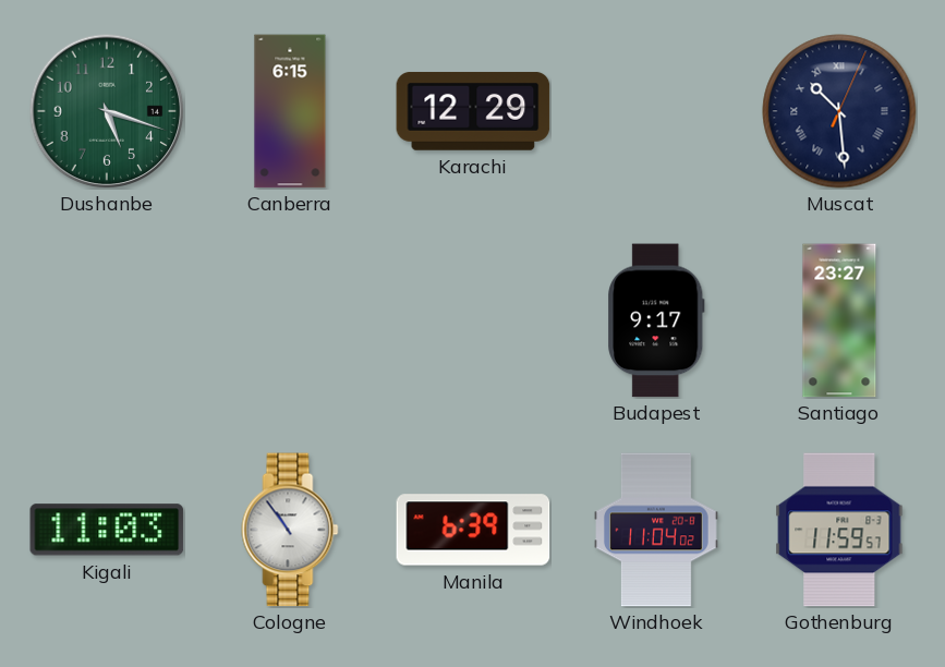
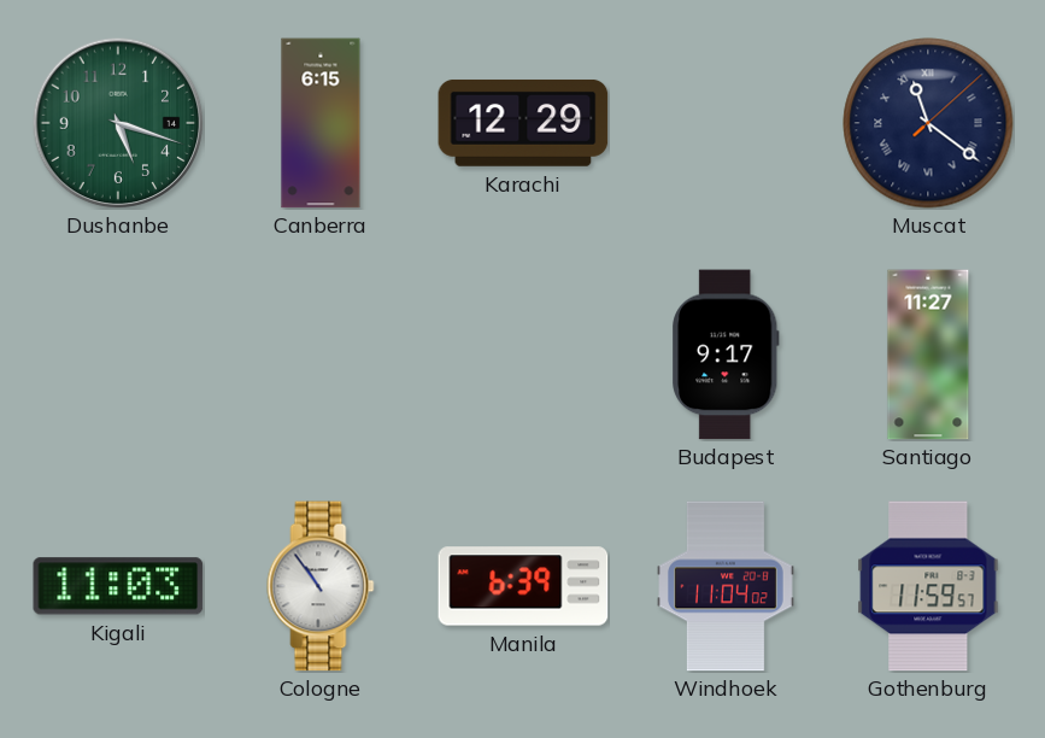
Muscat: 10:29 -> 11:21
Santiago: 23:27 -> 11:27
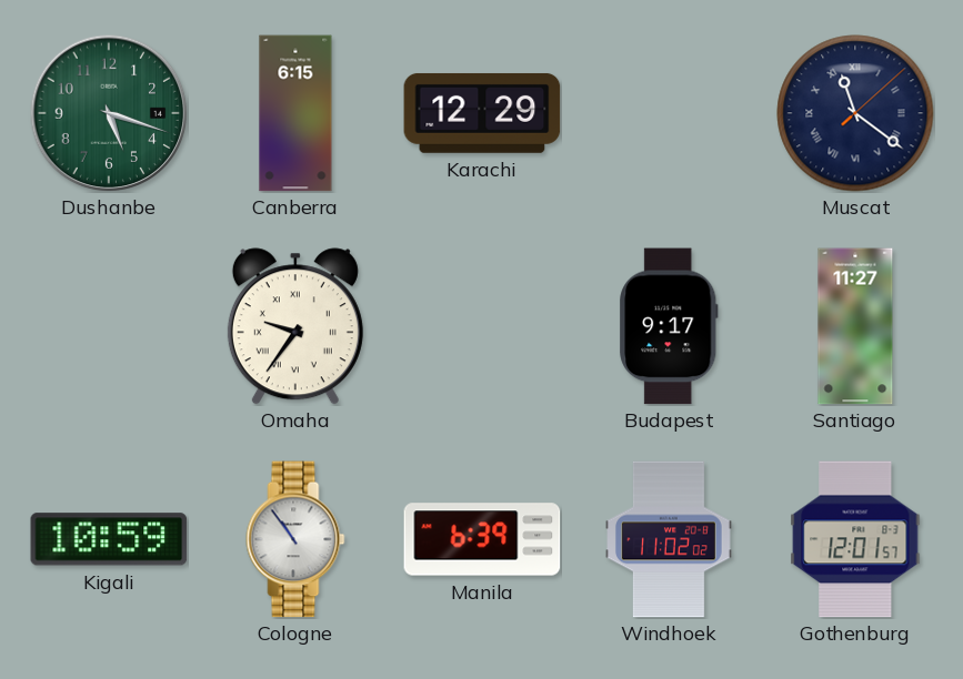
Omaha: none -> 9:36
Kigali: 11:03 -> 10:59
Windhoek: 11:04 -> 11:02
Gothenburg: 11:59 -> 12:01
